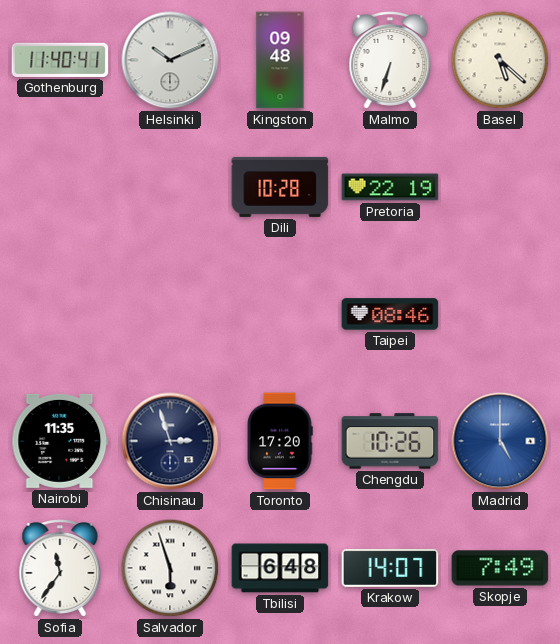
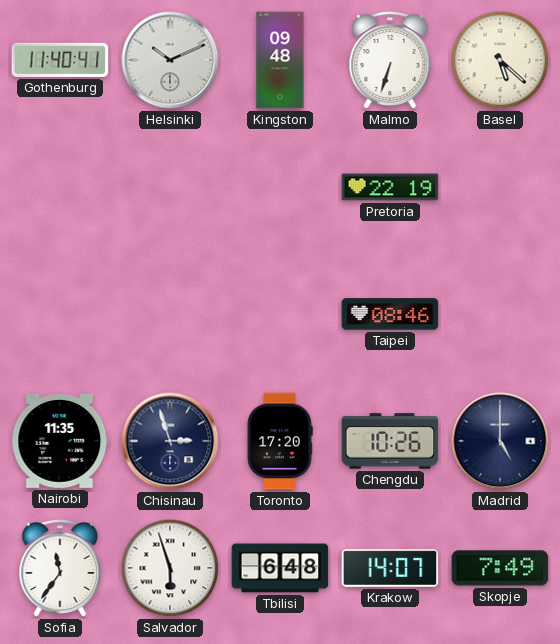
Dili: 10:28 -> none
Madrid dial: blue -> navy
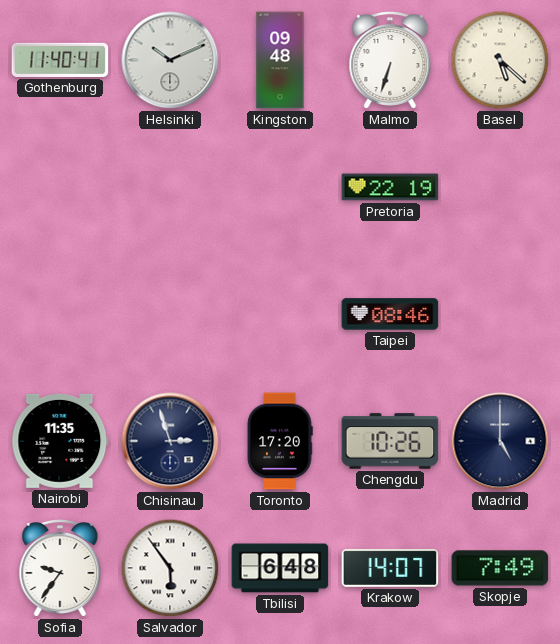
Sofia: 11:36 -> 9:36
Salvador: 5:57 -> 5:54
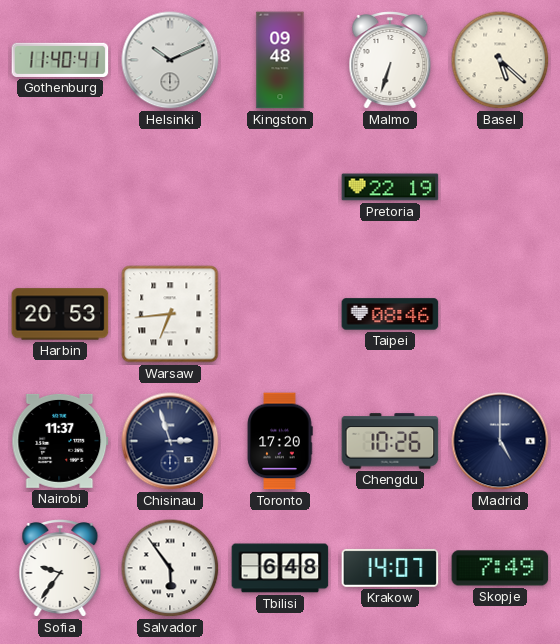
Harbin: none -> 20:53
Warsaw: none -> 6:44
Nairobi: 11:35 -> 11:37
